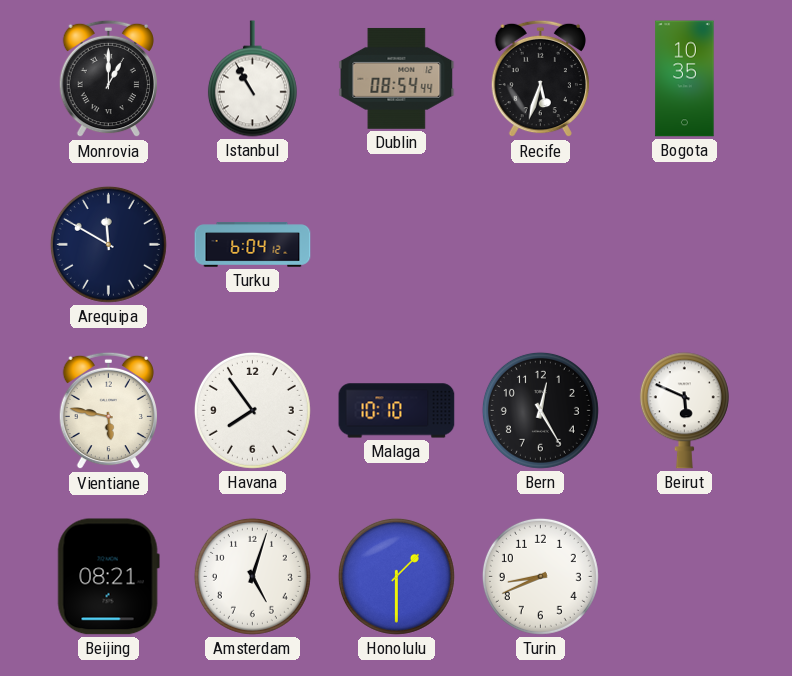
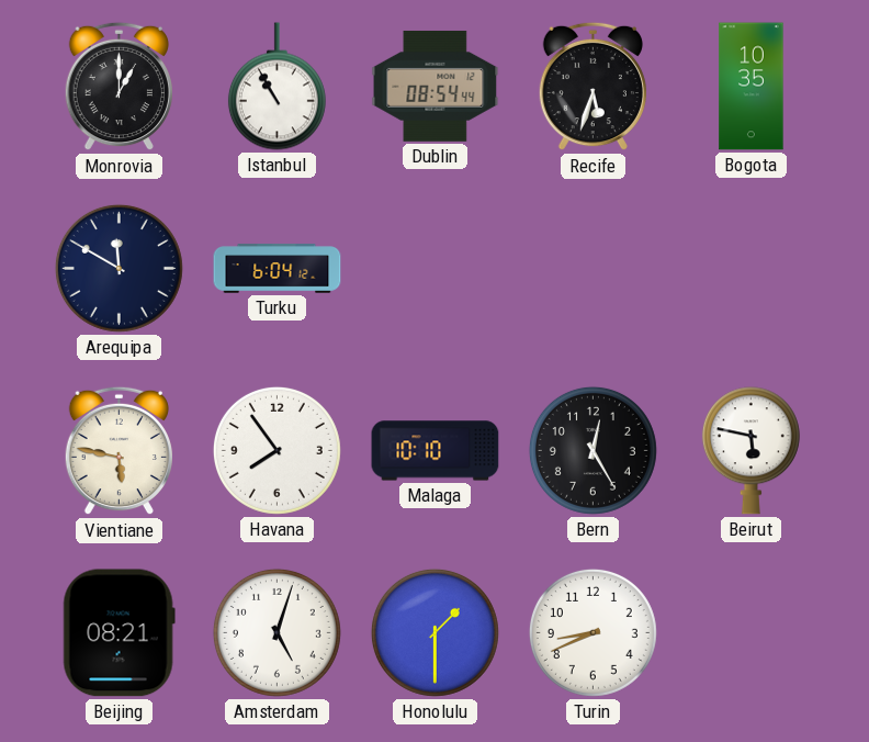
Beirut: 5:49 -> 5:47
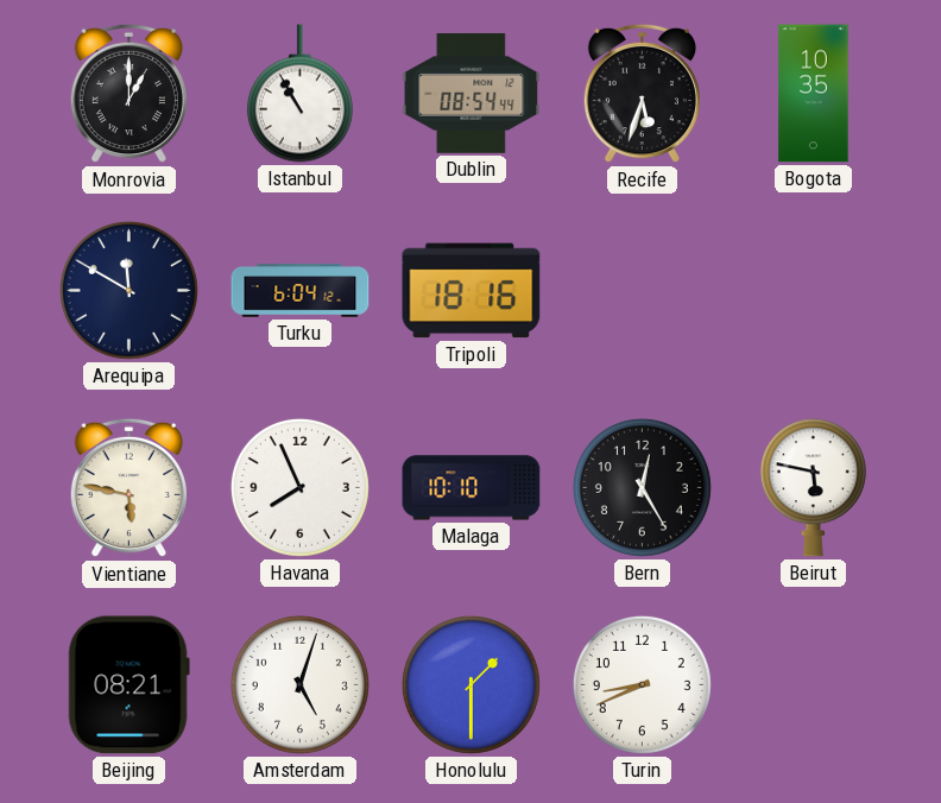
Tripoli: none -> 18:16
Havana: 7:54 -> 7:56
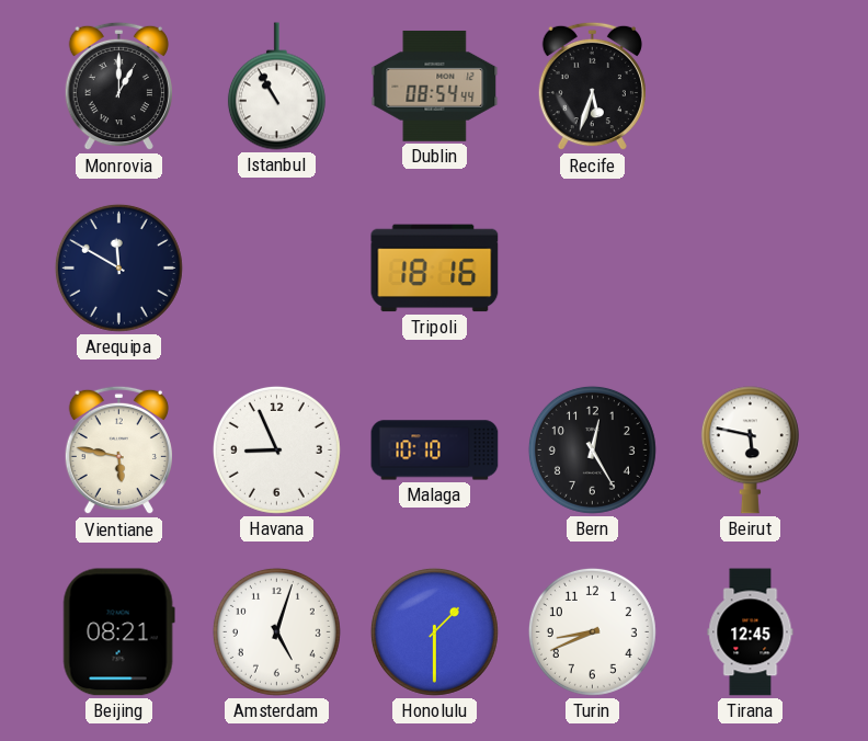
Bogota: 10:35 -> none
Turku: 6:04 -> none
Havana: 7:56 -> 8:56
Tirana: none -> 12:45
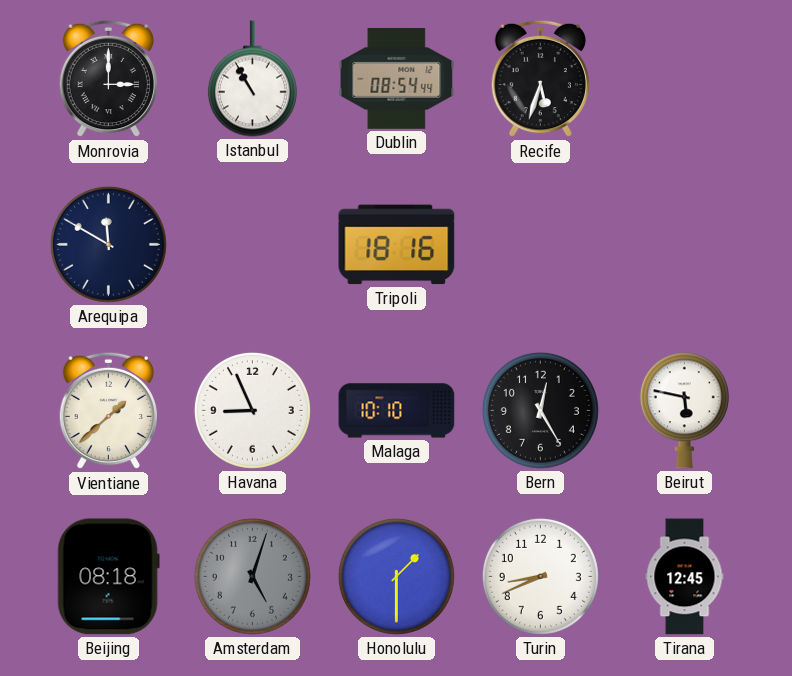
Monrovia: 1:00 -> 3:00
Vientiane: 5:47 -> 1:38
Beijing: 08:21 -> 08:18
Amsterdam dial: white -> grey
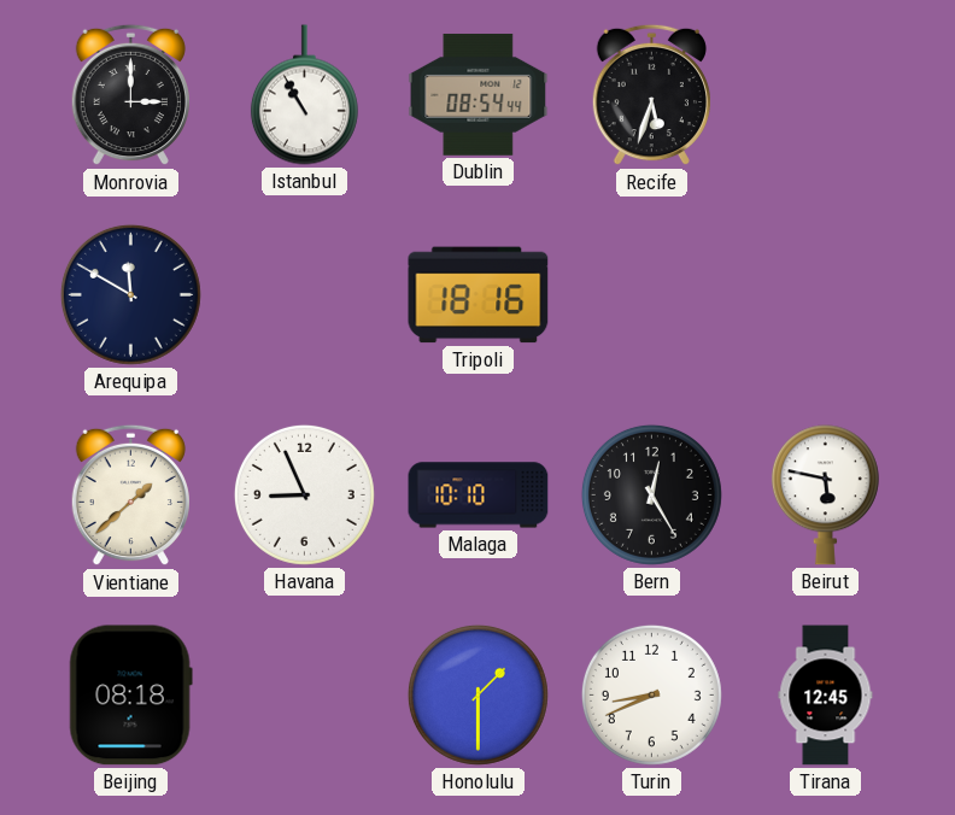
Amsterdam: 5:03 -> none
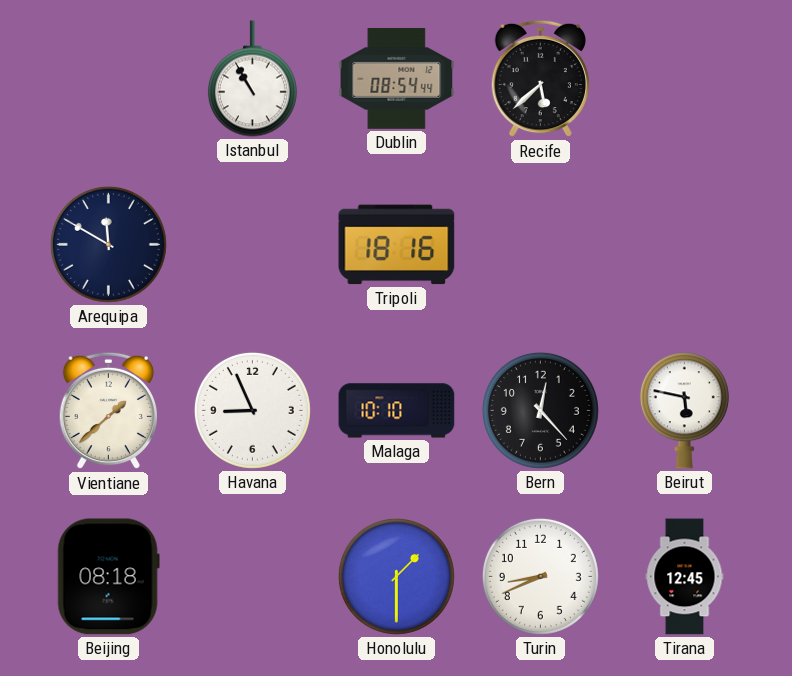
Monrovia: 3:00 -> none
Recife: 5:33 -> 5:38
Bern: 12:25 -> 12:23
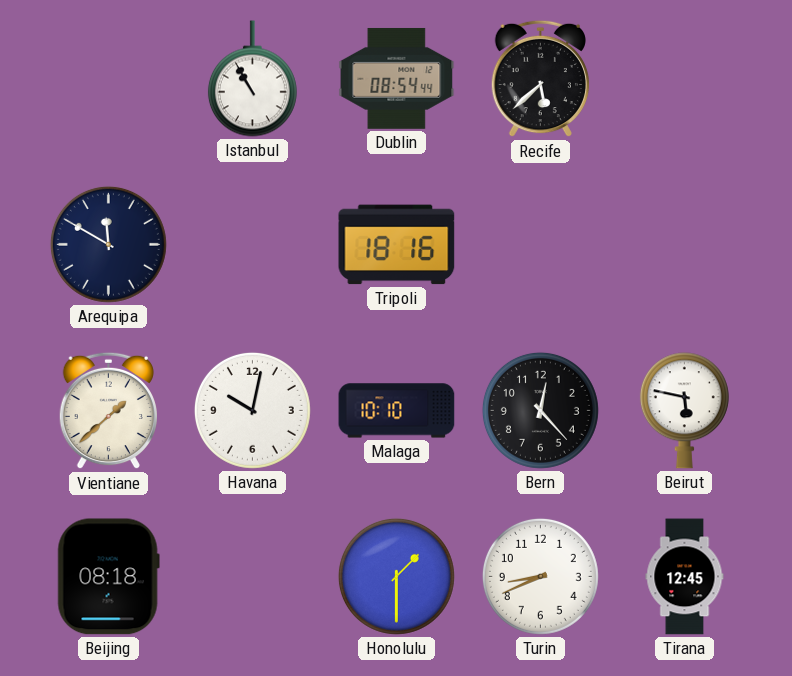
Havana: 8:56 -> 10:02
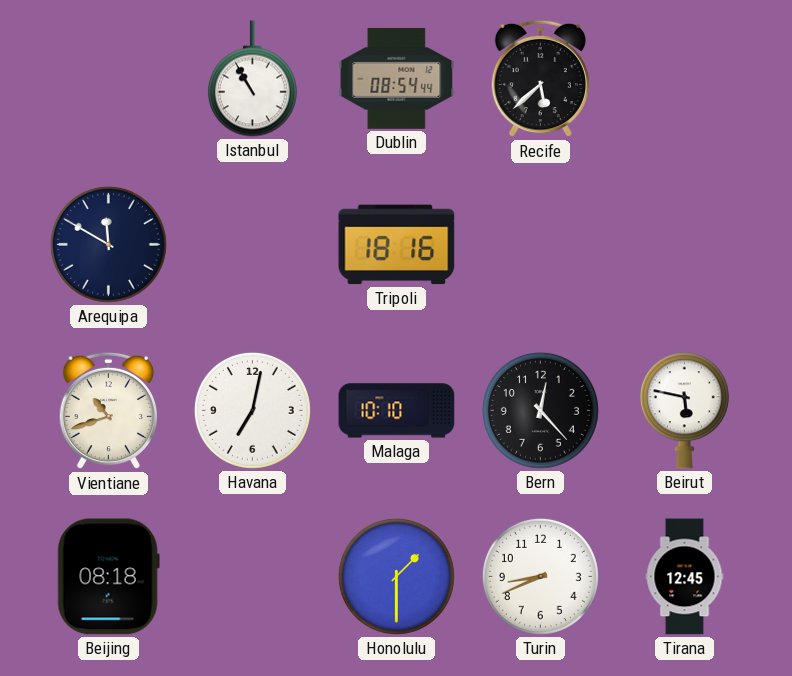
Vientiane: 1:38 -> 10:42
Havana: 10:02 -> 7:02
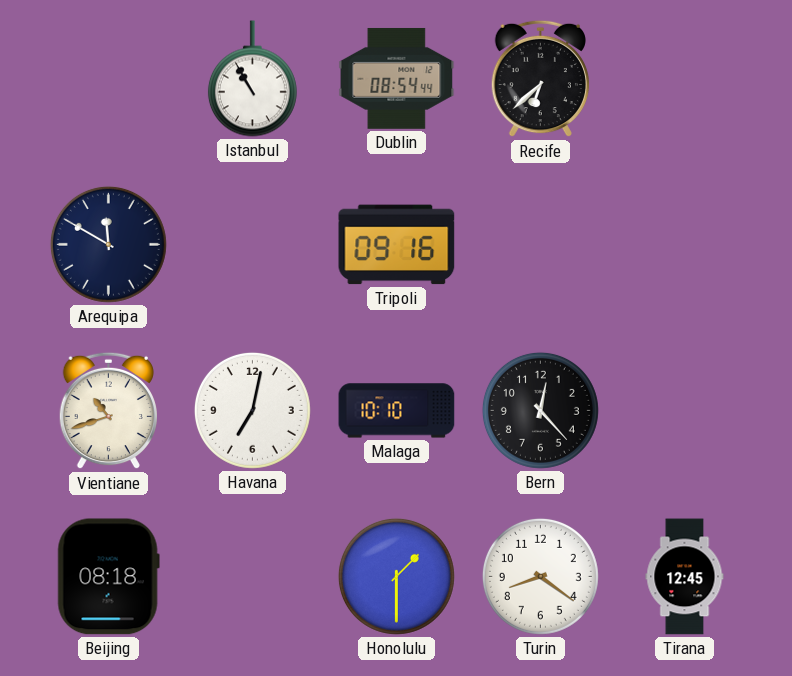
Recife: 5:38 -> 6:38
Tripoli: 18:16 -> 09:16
Beirut: 5:47 -> none
Turin: 8:41 -> 8:21
